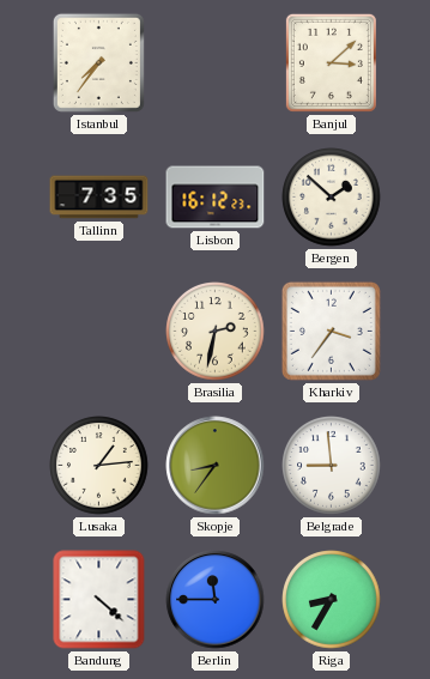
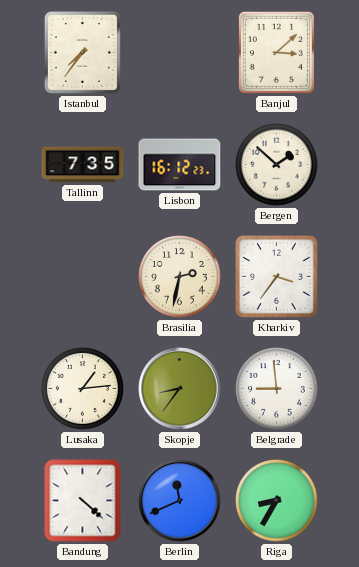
Berlin: 11:45 -> 11:41
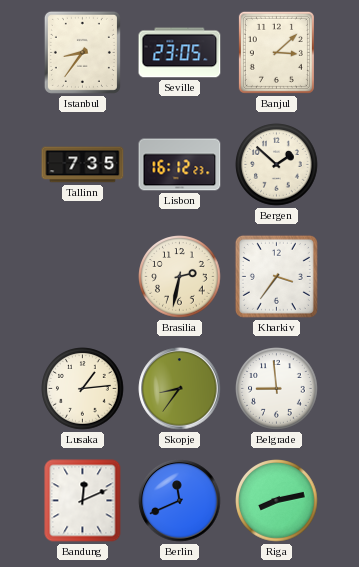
Istanbul: 7:36 -> 8:36
Seville: none -> 23:05
Bandung: 4:22 -> 12:11
Riga: 8:35 -> 8:13
